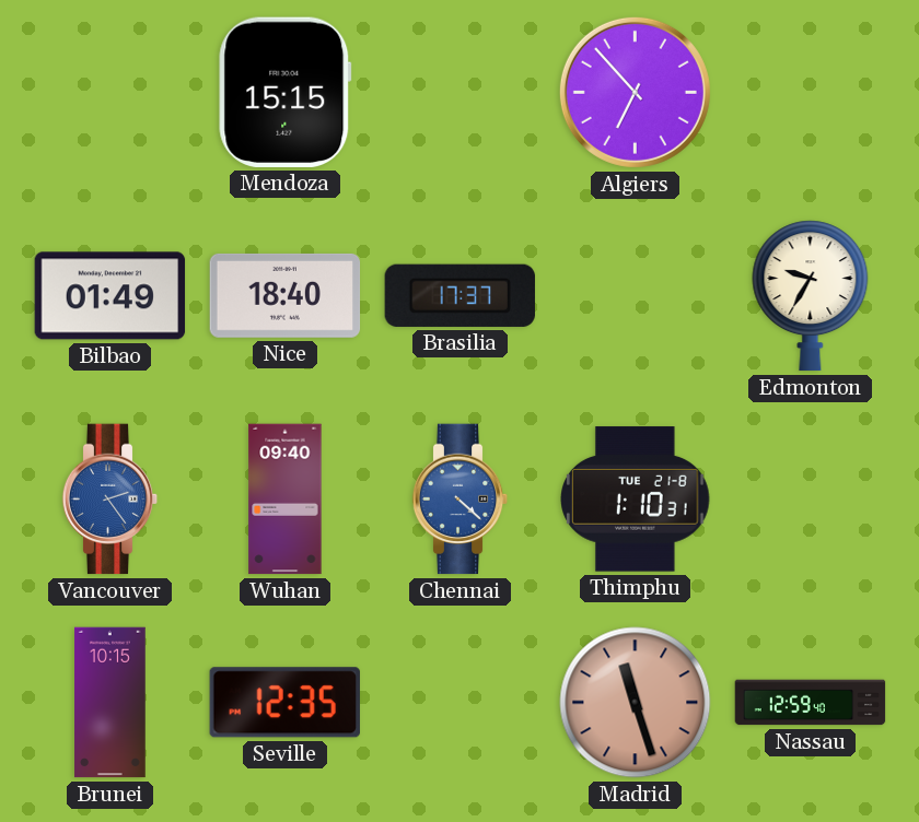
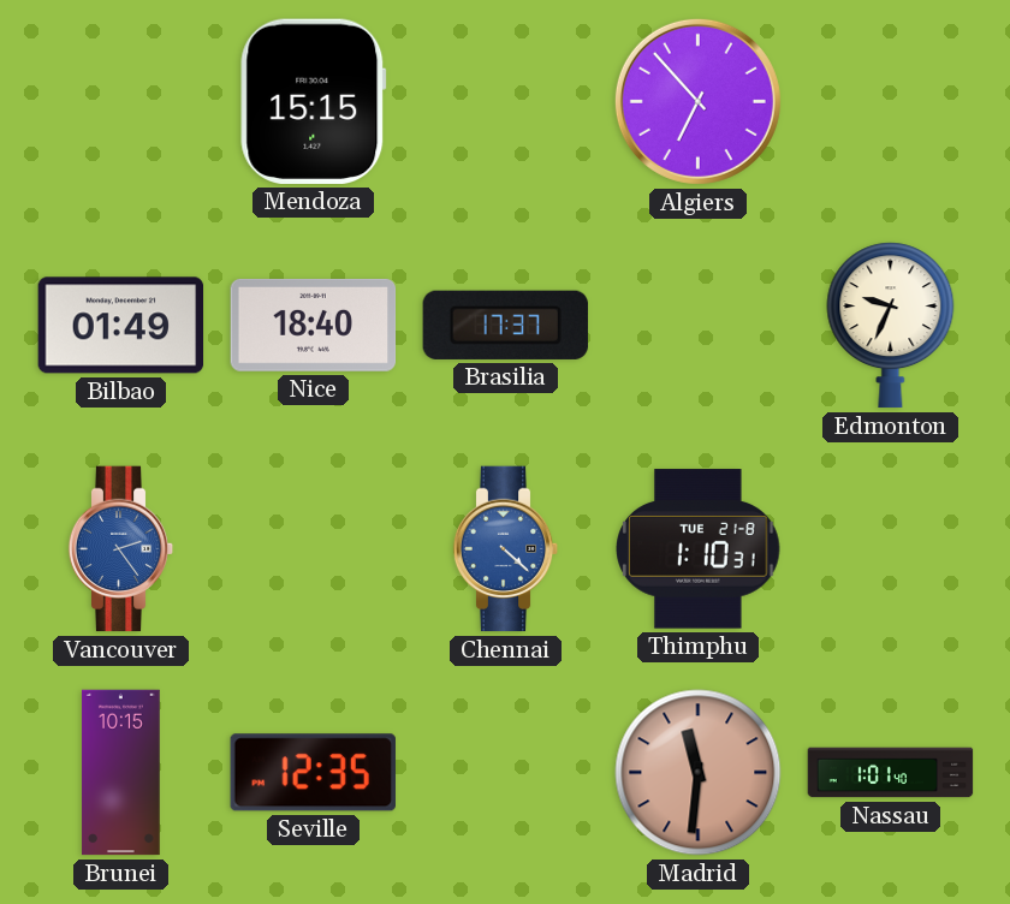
Edmonton: 9:35 -> 9:34
Wuhan: 09:40 -> none
Madrid: 11:27 -> 11:31
Nassau: 12:59 -> 1:01
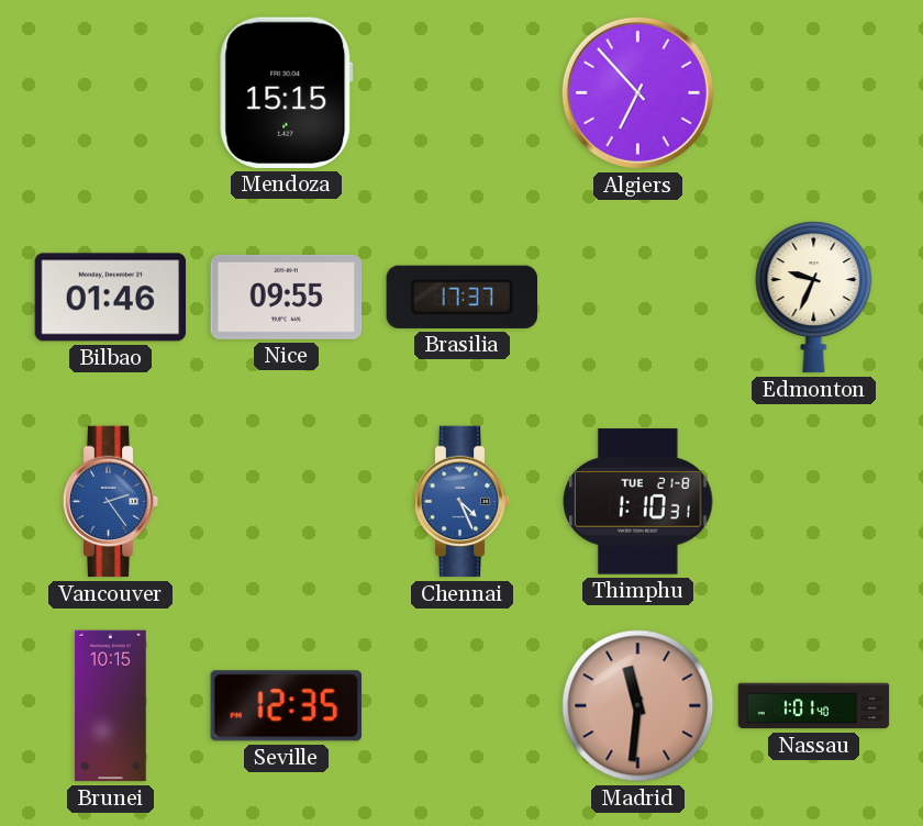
Bilbao: 01:49 -> 01:46
Nice: 18:40 -> 09:55
Chennai: 4:22 -> 4:26
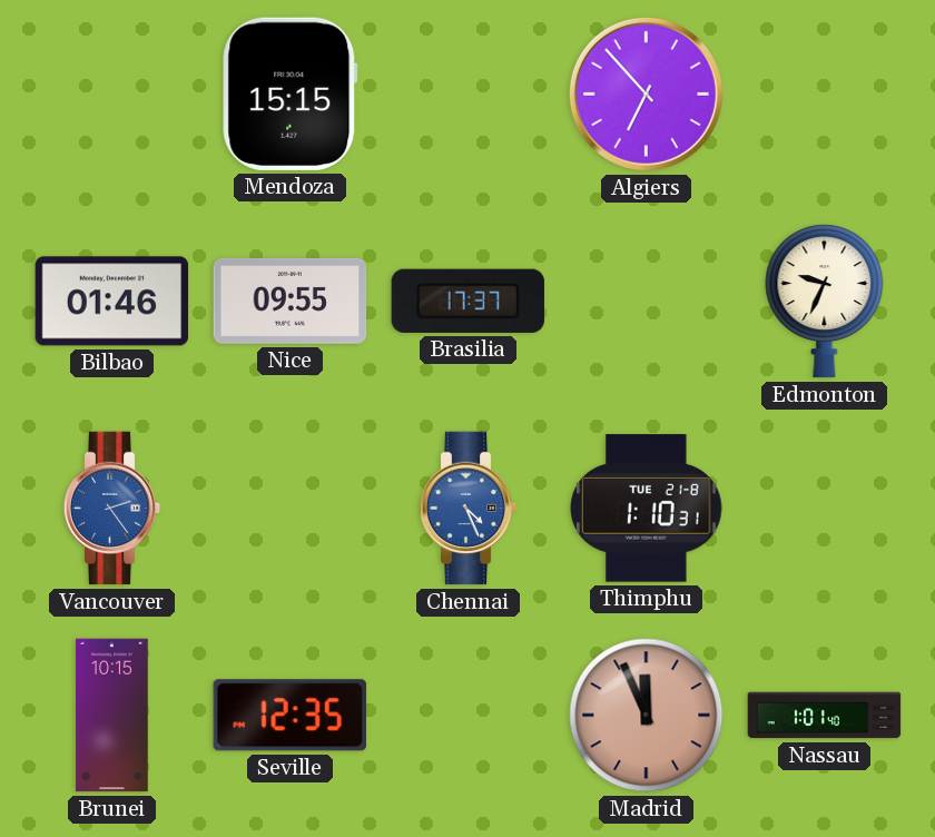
Madrid: 11:31 -> 11:56
